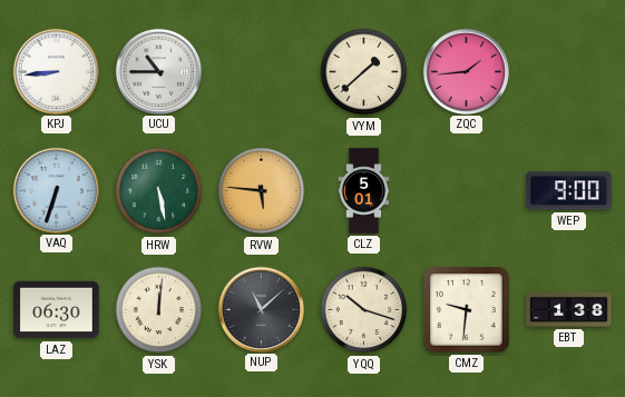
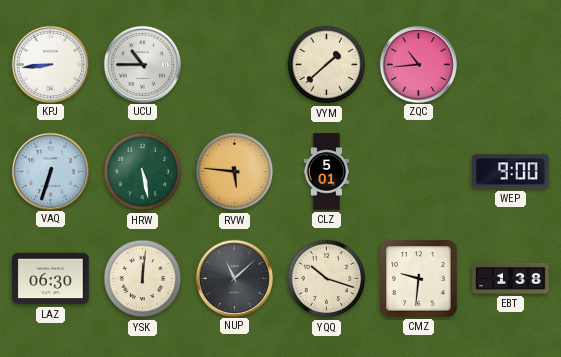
ZQC: 1:44 -> 10:44
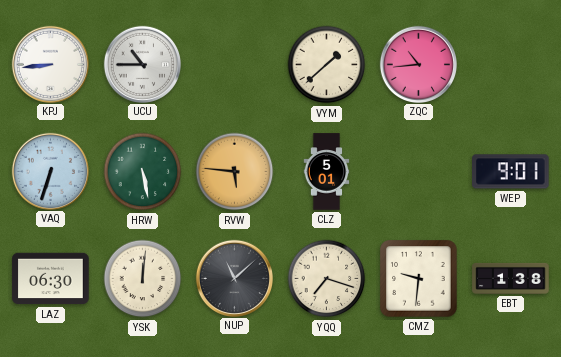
WEP: 9:00 -> 9:01
YQQ: 10:18 -> 7:18
